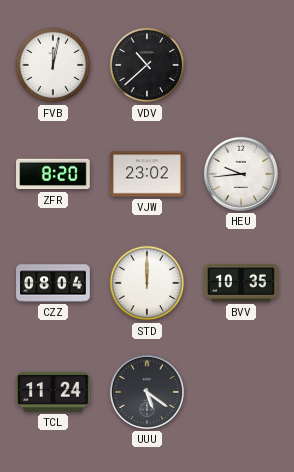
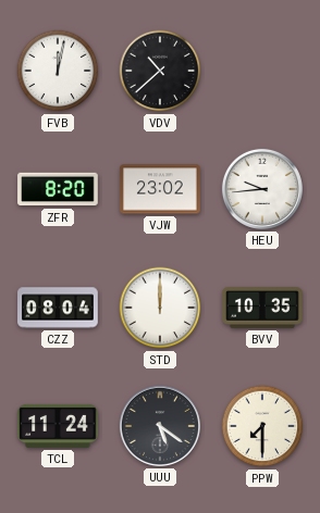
PPW: none -> 7:30
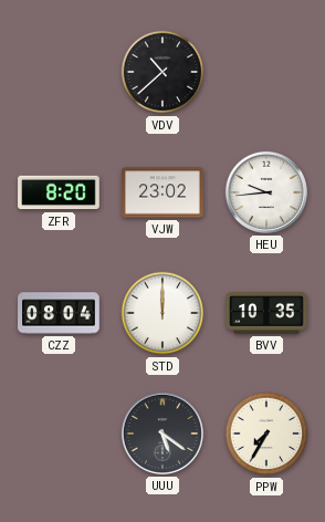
FVB: 12:02 -> none
TCL: 11:24 -> none
PPW: 7:30 -> 7:35
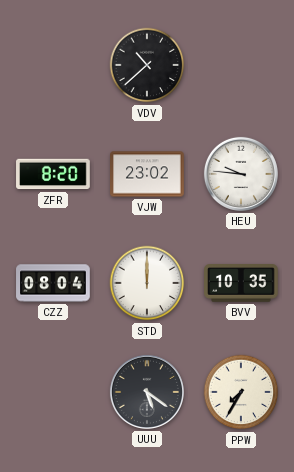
HEU: 9:44 -> 9:46
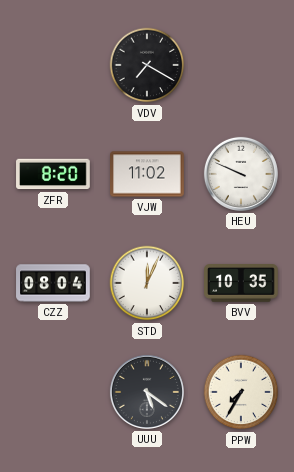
VDV: 10:38 -> 7:20
VJW: 23:02 -> 11:02
HEU: 9:46 -> 9:49
STD: 12:00 -> 12:04
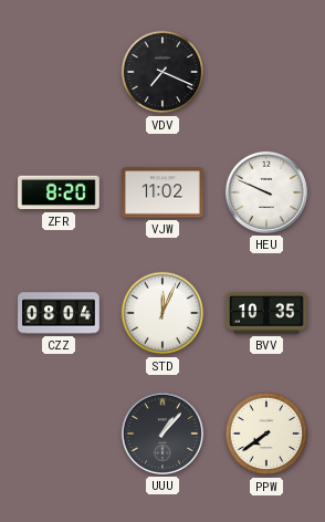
VDV: 7:20 -> 7:19
UUU: 5:21 -> 1:07
PPW: 7:35 -> 7:39
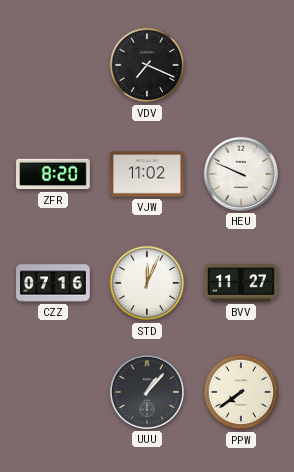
CZZ: 08:04 -> 07:16
BVV: 10:35 -> 11:27
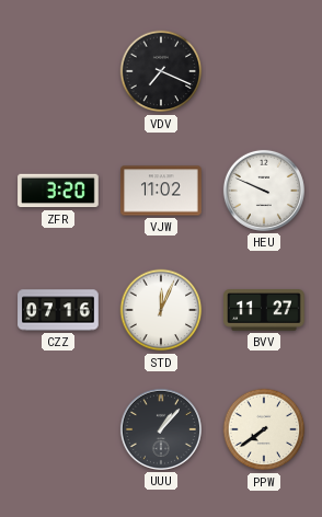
ZFR: 8:20 -> 3:20
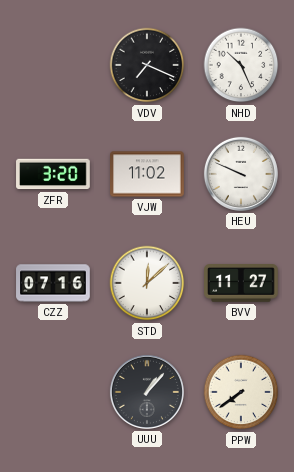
NHD: none -> 10:26
STD: 12:04 -> 12:08
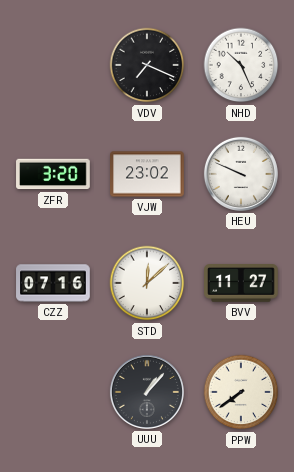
VJW: 11:02 -> 23:02
